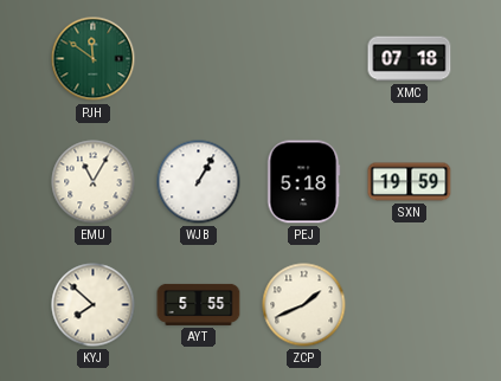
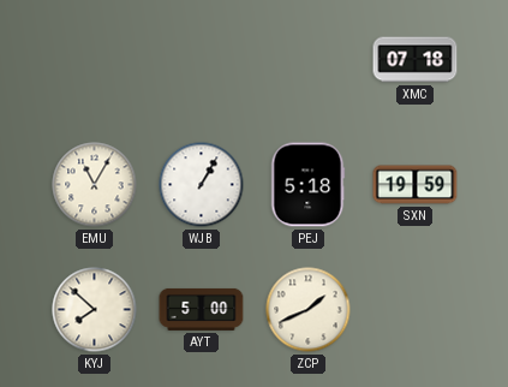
PJH: 11:51 -> none
AYT: 5:55 -> 5:00
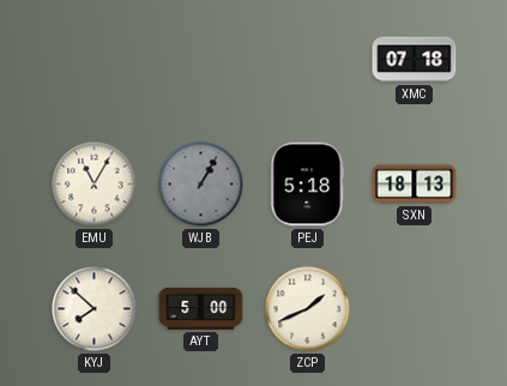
WJB dial: white -> grey
SXN: 19:59 -> 18:13
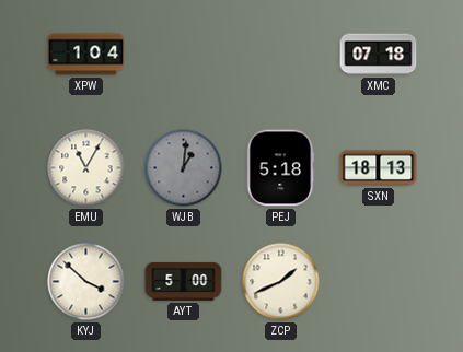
XPW: none -> 1:04
WJB: 1:05 -> 1:01
KYJ: 7:52 -> 3:52
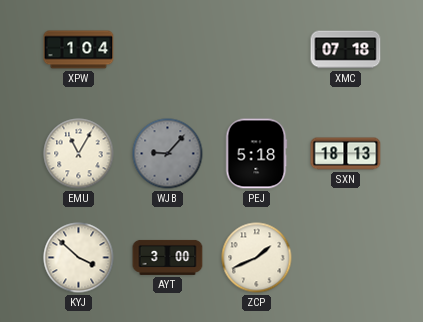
WJB: 1:01 -> 9:07
AYT: 5:00 -> 3:00
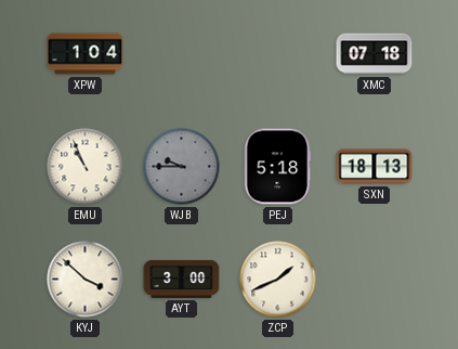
EMU: 11:05 -> 10:56
WJB: 9:07 -> 9:45
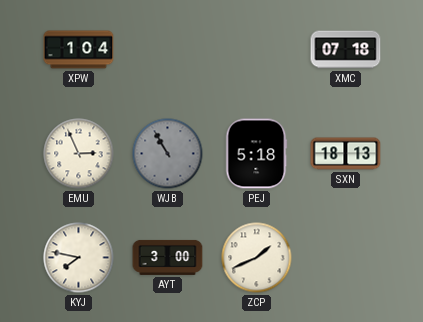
EMU: 10:56 -> 2:56
WJB: 9:45 -> 10:55
KYJ: 3:52 -> 7:47
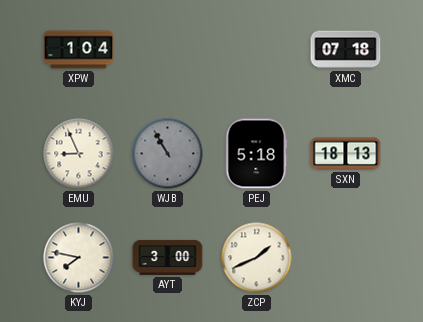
EMU: 2:56 -> 8:56
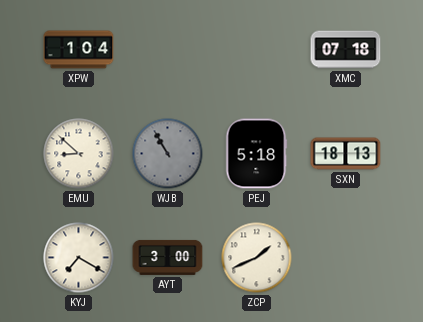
EMU: 8:56 -> 8:52
KYJ: 7:47 -> 7:20
